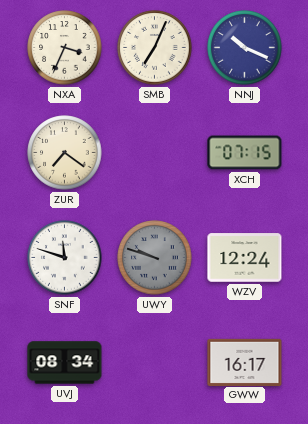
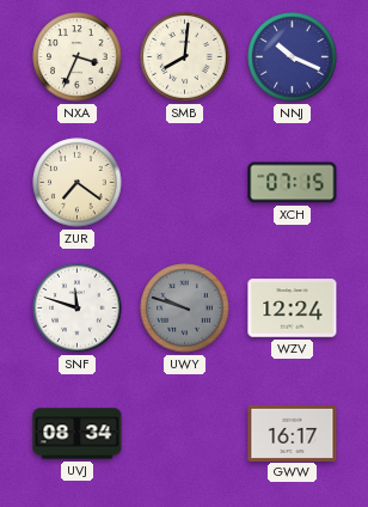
SMB: 7:04 -> 8:01
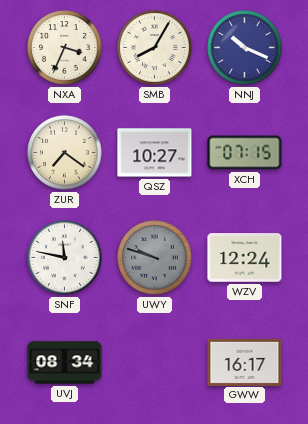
SMB: 8:01 -> 8:05
QSZ: none -> 10:27
SNF: 11:48 -> 11:47
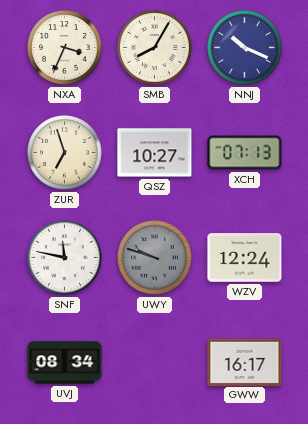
ZUR: 7:21 -> 6:57
XCH: 07:15 -> 07:13
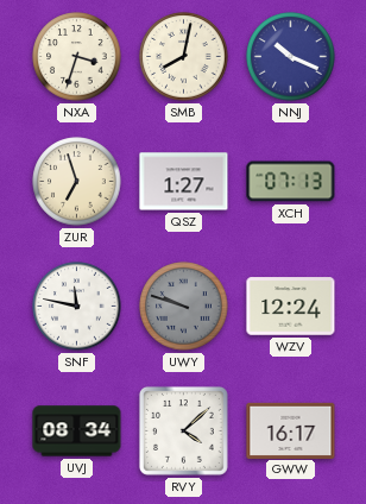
NXA: 3:34 -> 3:33
SMB: 8:05 -> 8:02
QSZ: 10:27 -> 1:27
RVY: none -> 4:08
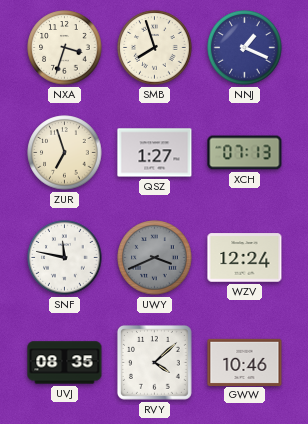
SMB: 8:02 -> 7:57
NNJ: 10:19 -> 1:19
UWY: 9:48 -> 3:41
UVJ: 08:34 -> 08:35
GWW: 16:17 -> 10:46
